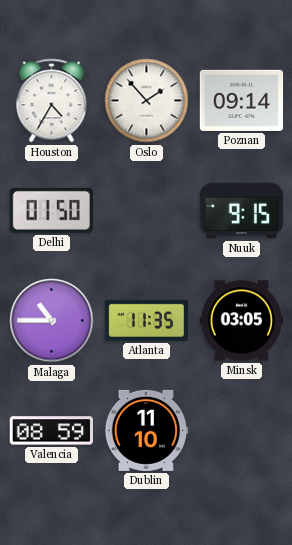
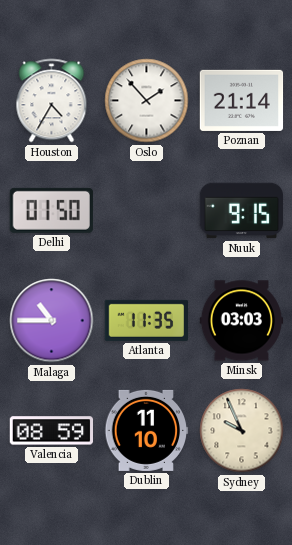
Poznan: 09:14 -> 21:14
Minsk: 03:05 -> 03:03
Sydney: none -> 9:56
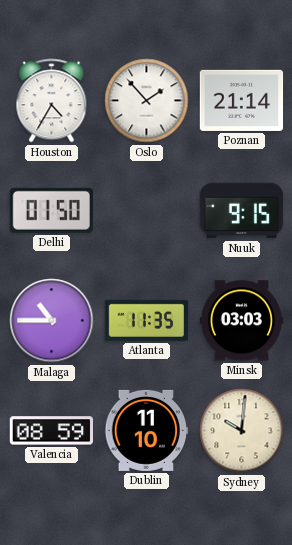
Sydney: 9:56 -> 10:01
